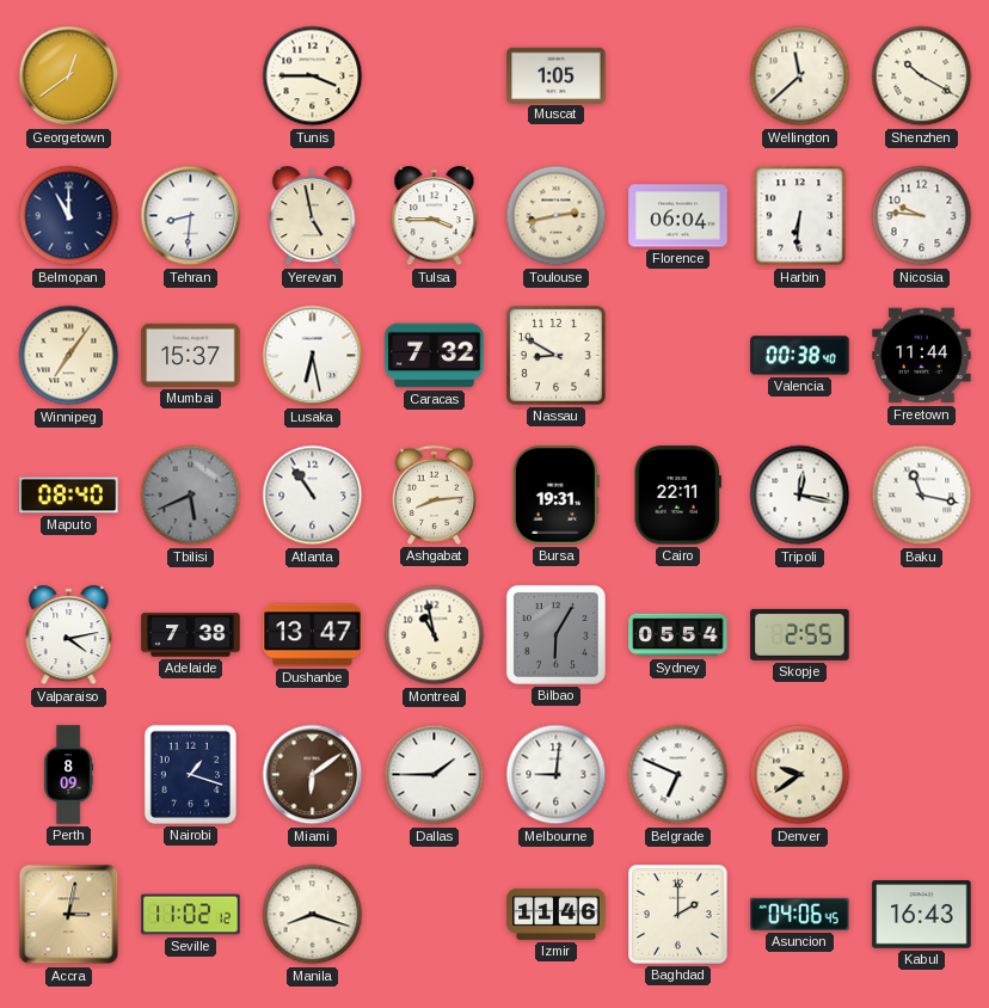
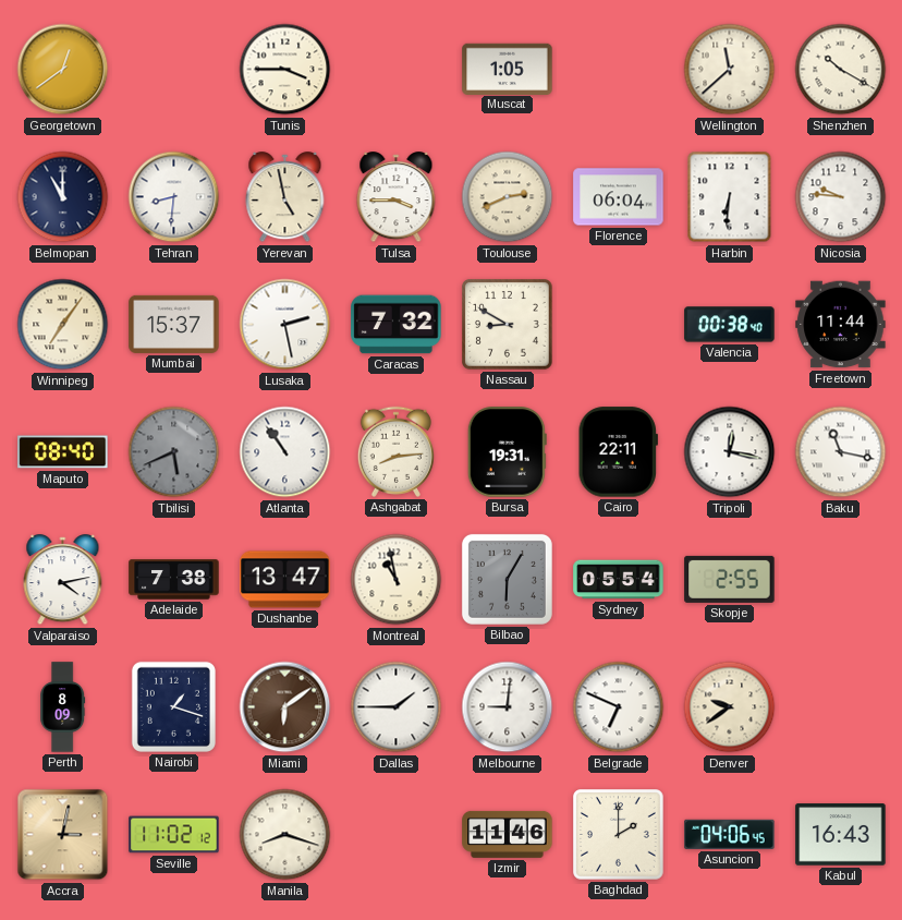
Toulouse: 2:43 -> 2:41
Lusaka: 6:28 -> 2:28
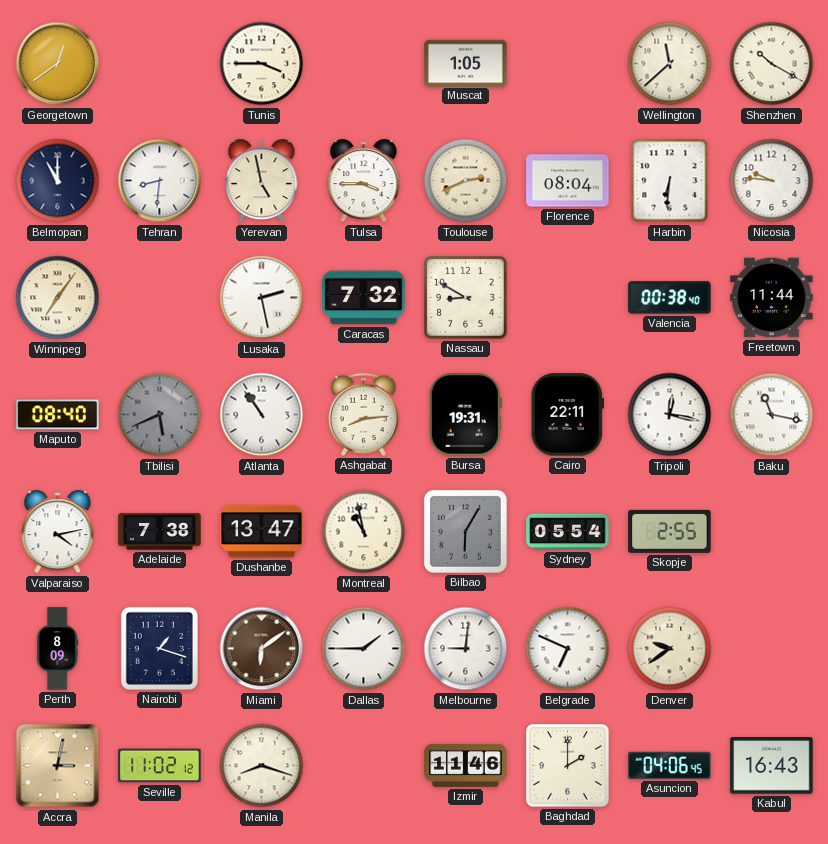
Florence: 06:04 -> 08:04
Mumbai: 15:37 -> none
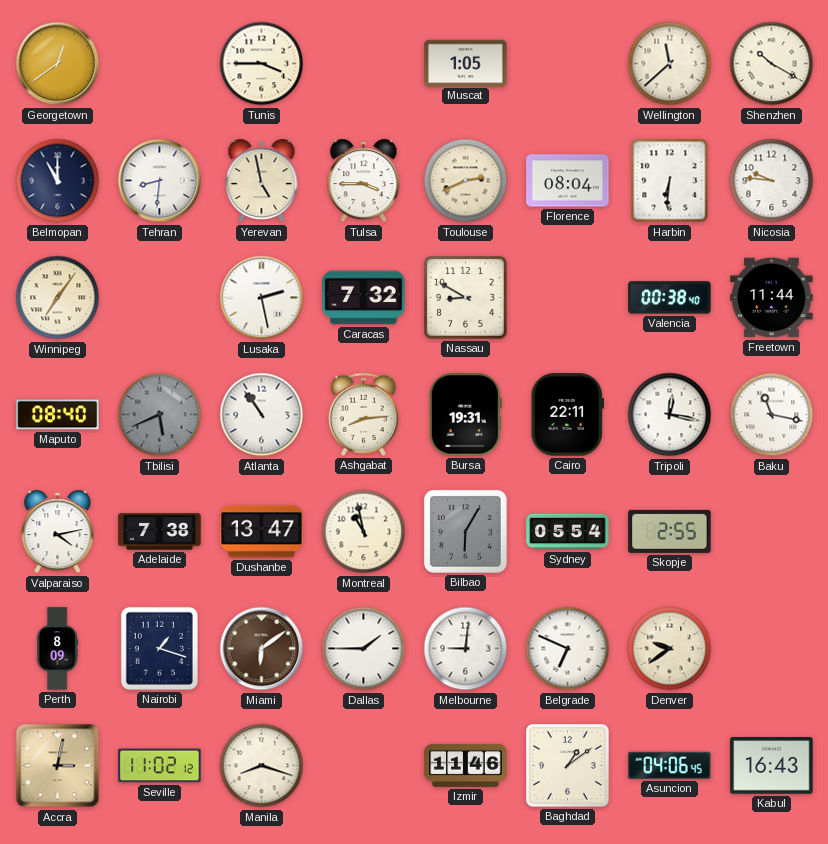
Baghdad: 2:00 -> 1:09
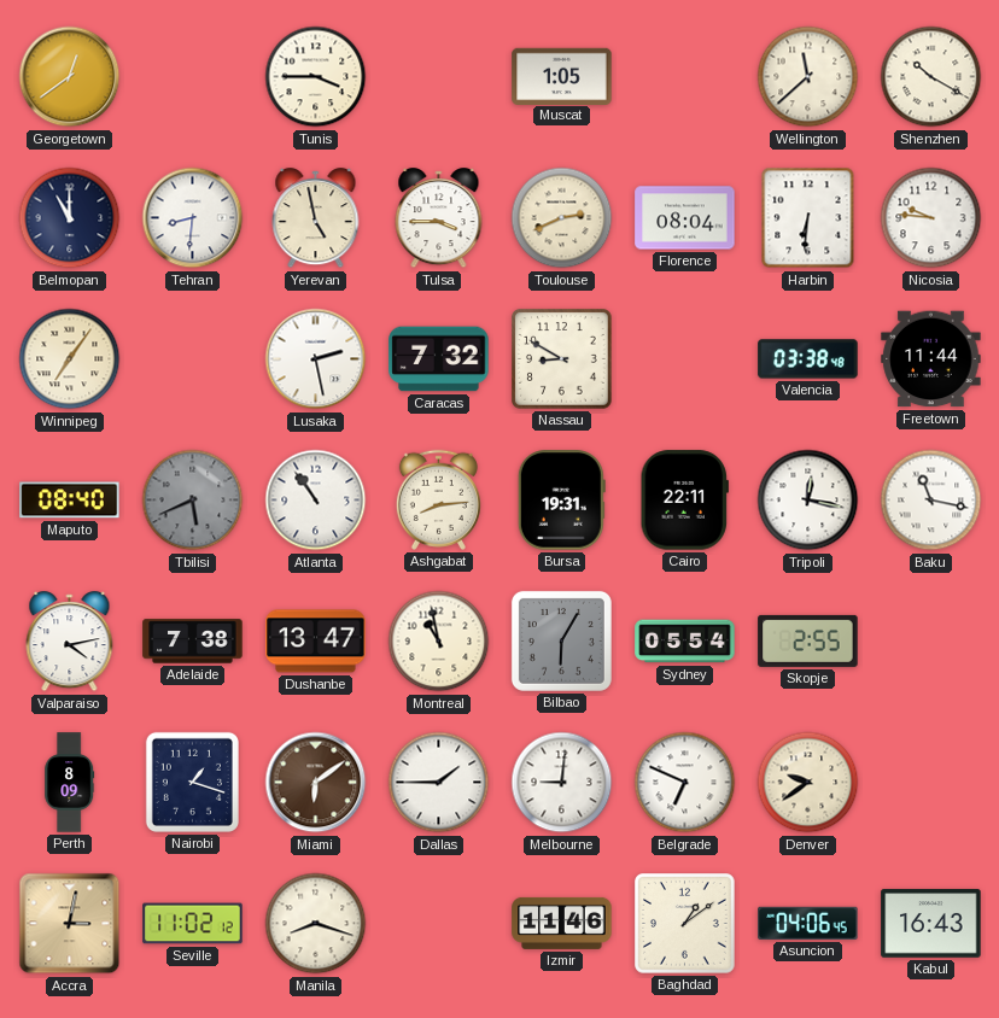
Valencia: 00:38 -> 03:38
